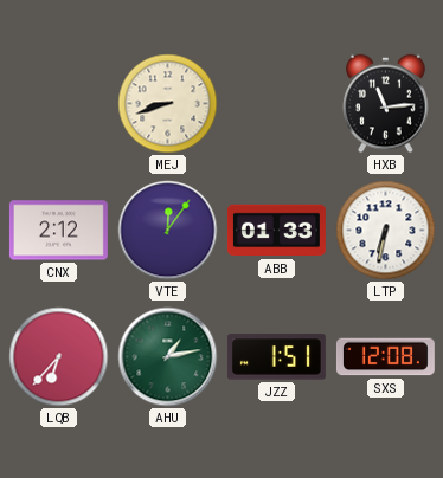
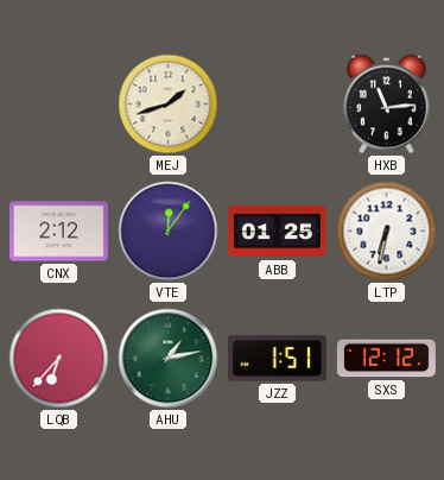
MEJ: 8:42 -> 1:42
ABB: 01:33 -> 01:25
SXS: 12:08 -> 12:12
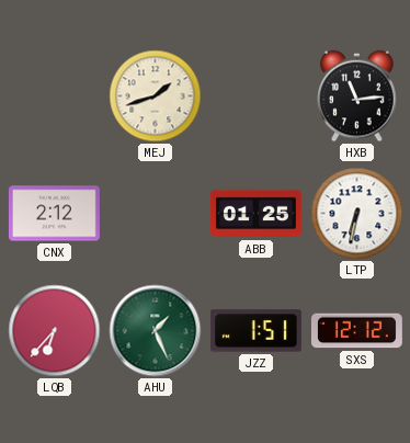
VTE: 12:06 -> none
AHU: 1:13 -> 1:26
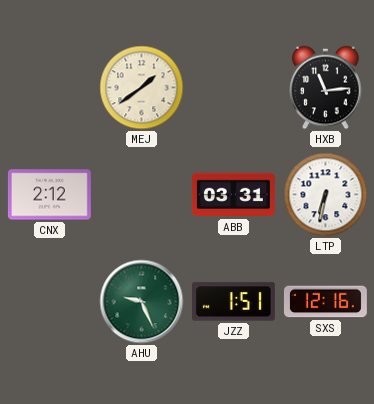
MEJ: 1:42 -> 1:39
ABB: 01:25 -> 03:31
LQB: 6:37 -> none
AHU: 1:26 -> 9:26
SXS: 12:12 -> 12:16
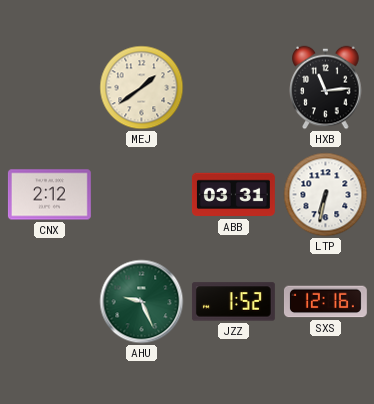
JZZ: 1:51 -> 1:52
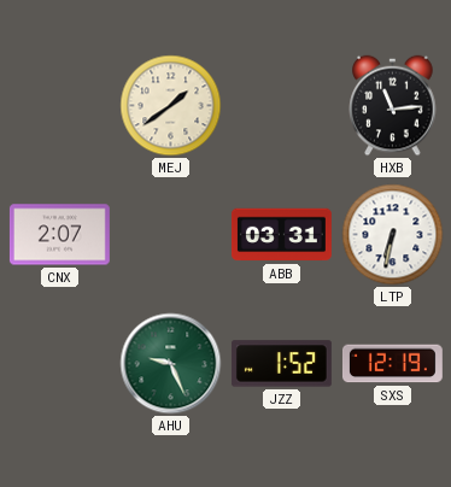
CNX: 2:12 -> 2:07
SXS: 12:16 -> 12:19
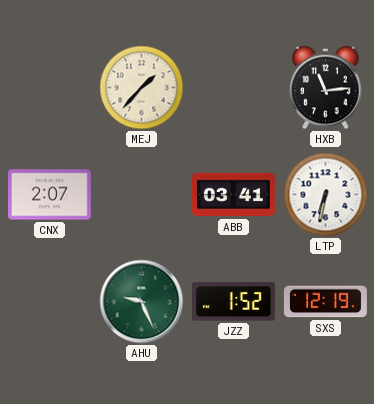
MEJ: 1:39 -> 1:37
ABB: 03:31 -> 03:41
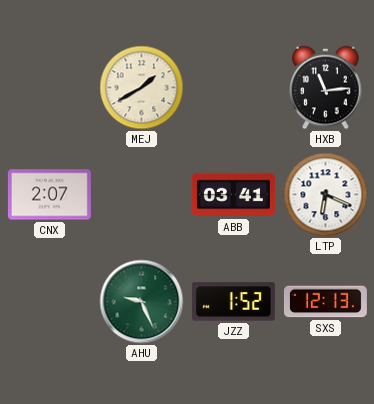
MEJ: 1:37 -> 1:40
LTP: 6:32 -> 6:19
SXS: 12:19 -> 12:13
